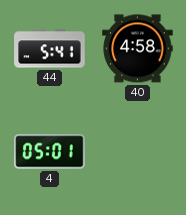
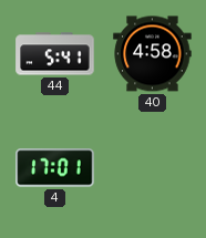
4: 05:01 -> 17:01
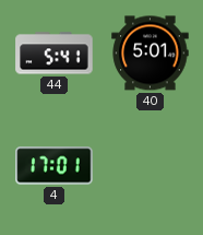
40: 4:58 -> 5:01
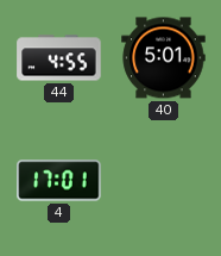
44: 5:41 -> 4:55
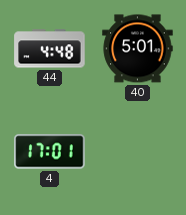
44: 4:55 -> 4:48
